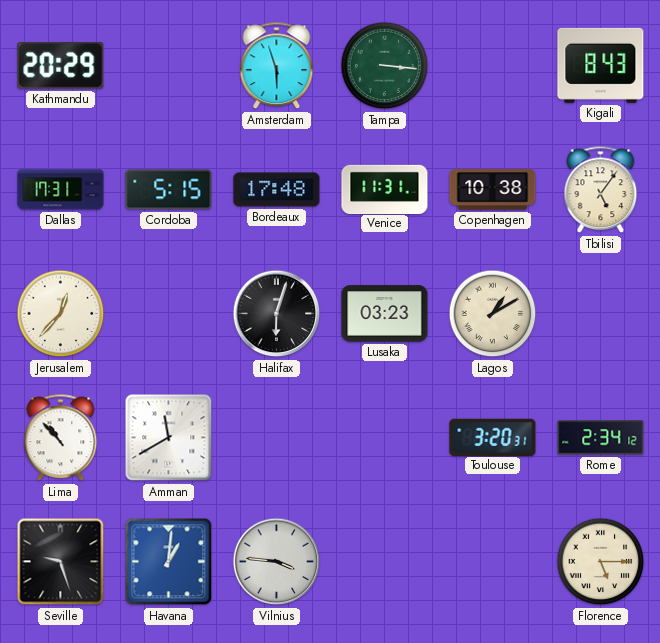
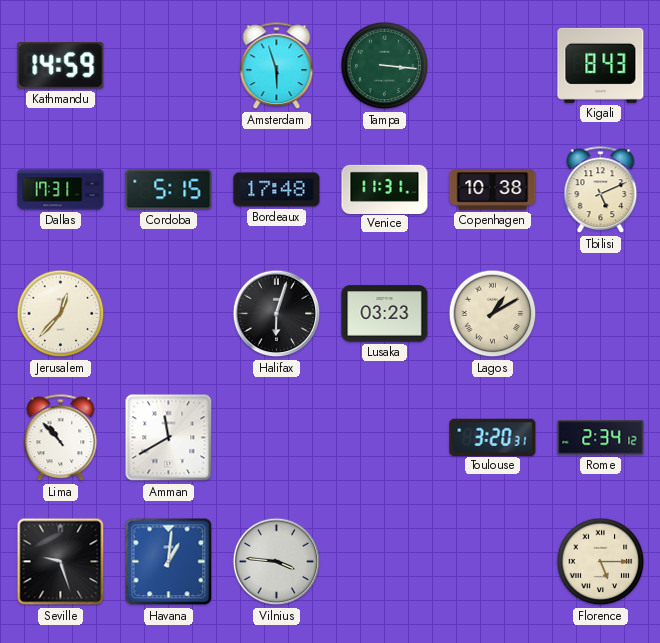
Kathmandu: 20:29 -> 14:59
Tbilisi: 5:06 -> 5:11
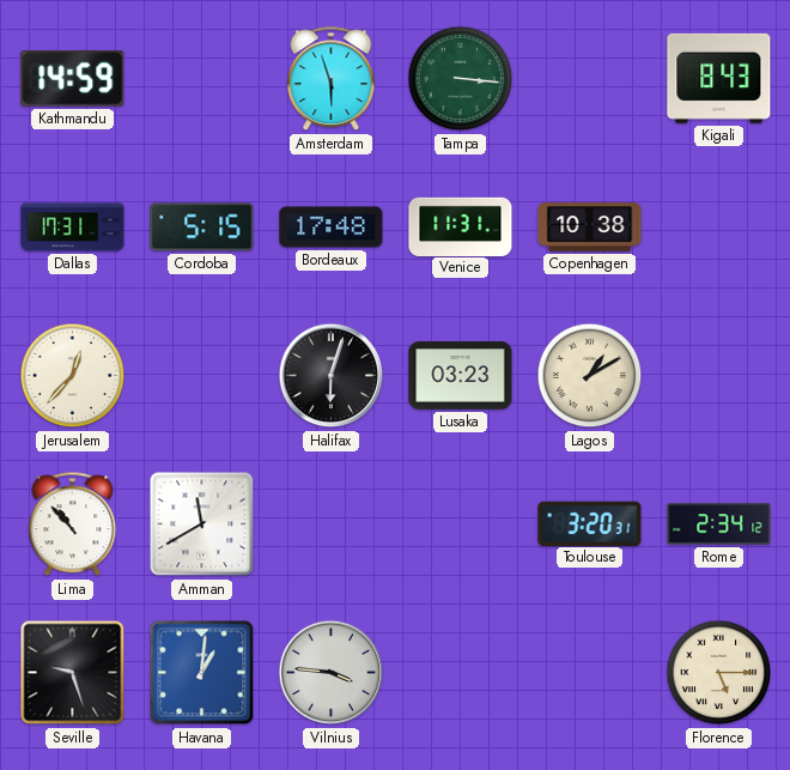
Tbilisi: 5:11 -> none
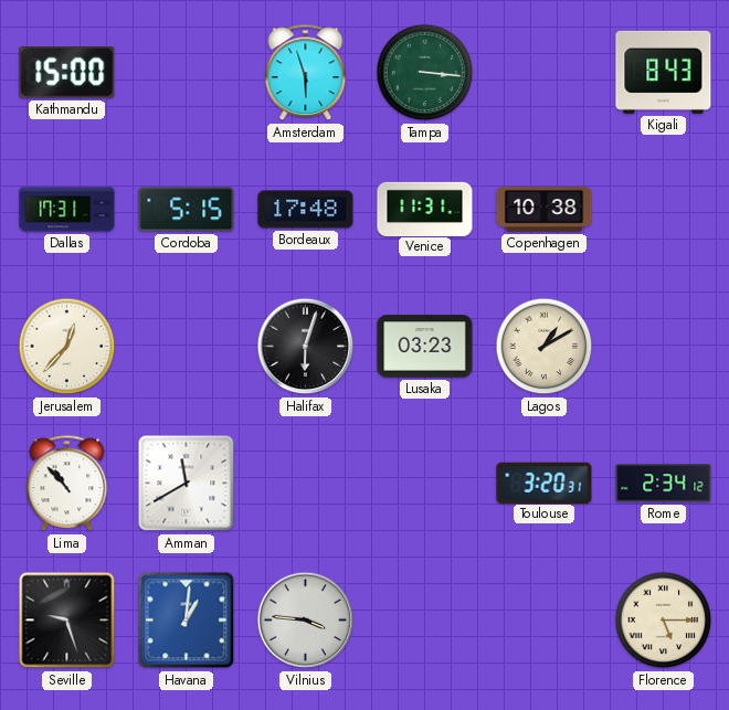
Kathmandu: 14:59 -> 15:00
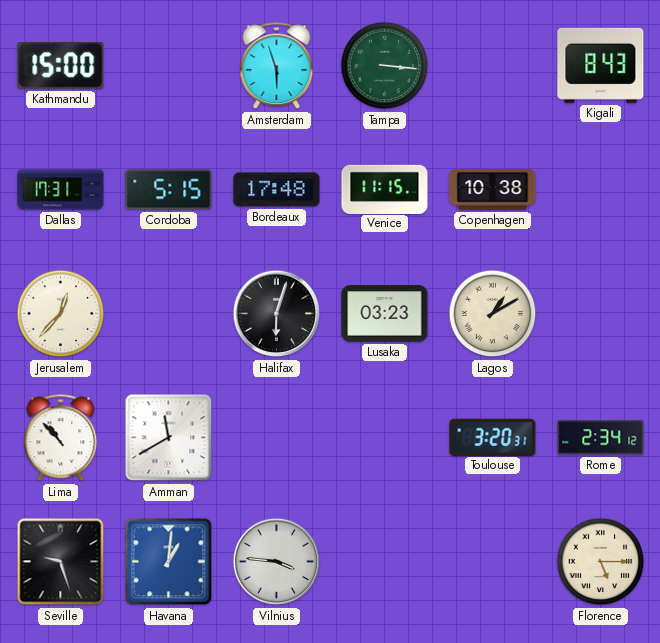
Venice: 11:31 -> 11:15
